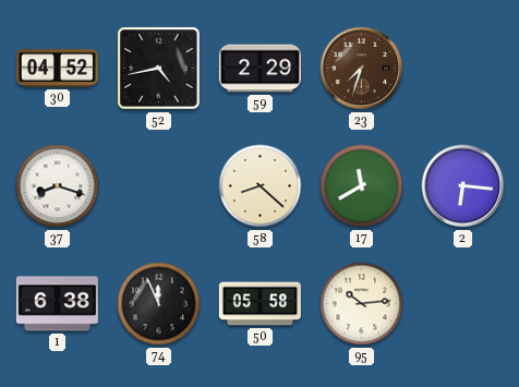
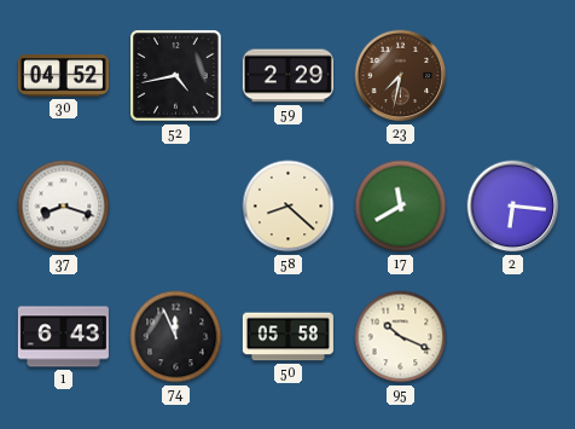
23: 7:33 -> 7:32
1: 6:38 -> 6:43
95: 10:14 -> 10:19
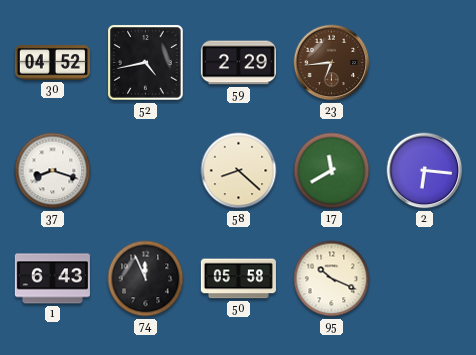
23: 7:32 -> 6:44
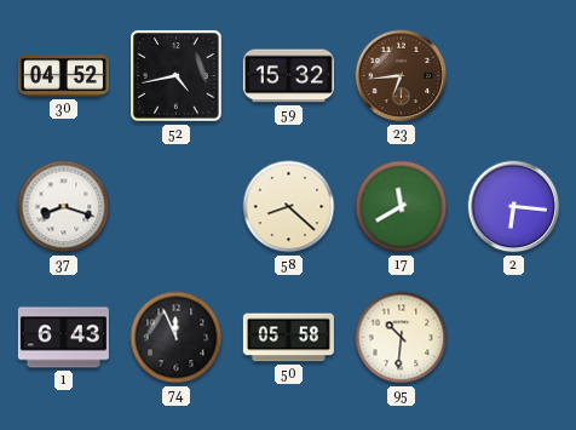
59: 2:29 -> 15:32
95: 10:19 -> 10:31
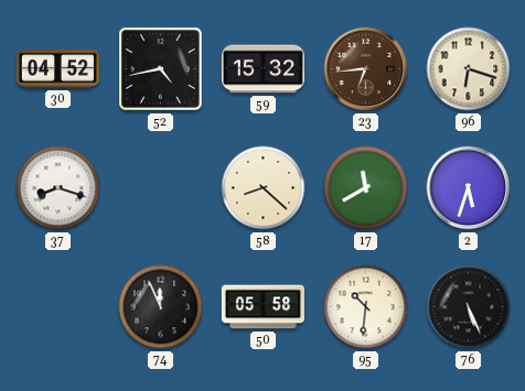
96: none -> 6:18
2: 6:16 -> 5:33
1: 6:43 -> none
76: none -> 5:26
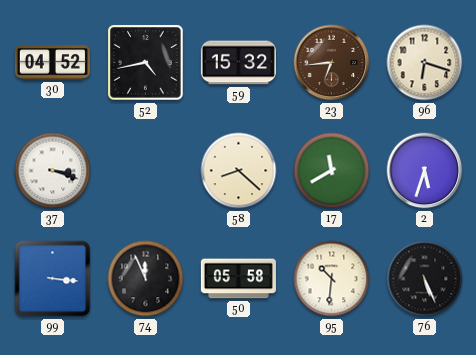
37: 8:18 -> 3:18
99: none -> 3:16
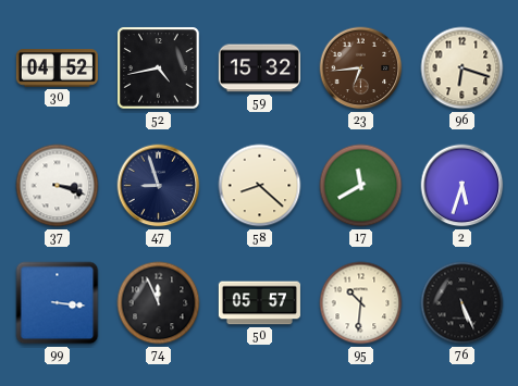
47: none -> 8:57
50: 05:58 -> 05:57
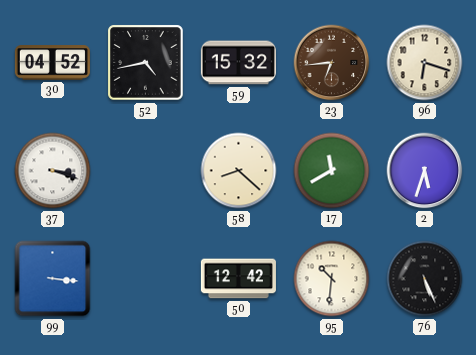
47: 8:57 -> none
74: 11:56 -> none
50: 05:57 -> 12:42
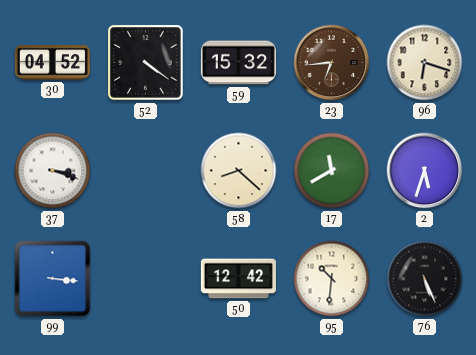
52: 4:43 -> 4:21
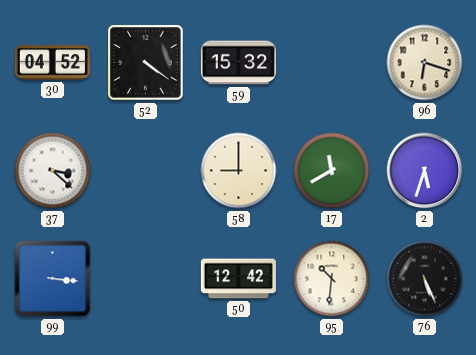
23: 6:44 -> none
37: 3:18 -> 3:22
58: 8:22 -> 9:00
